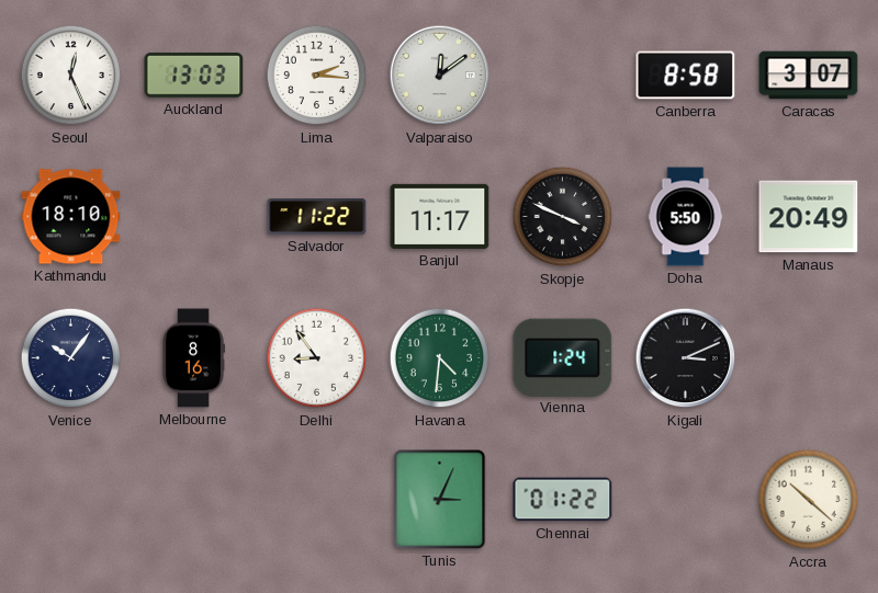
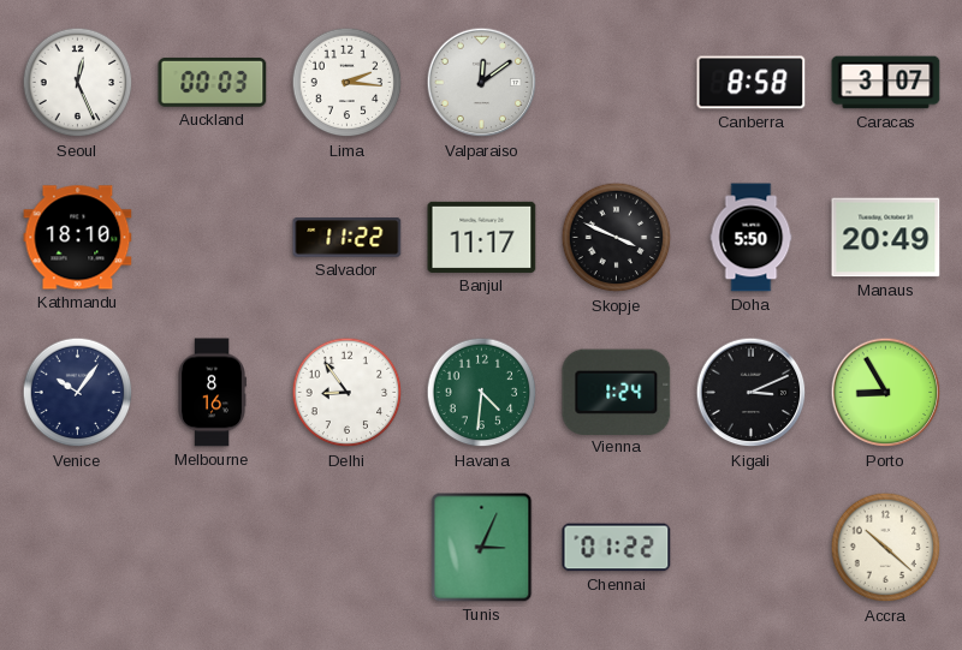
Auckland: 13:03 -> 00:03
Porto: none -> 8:55
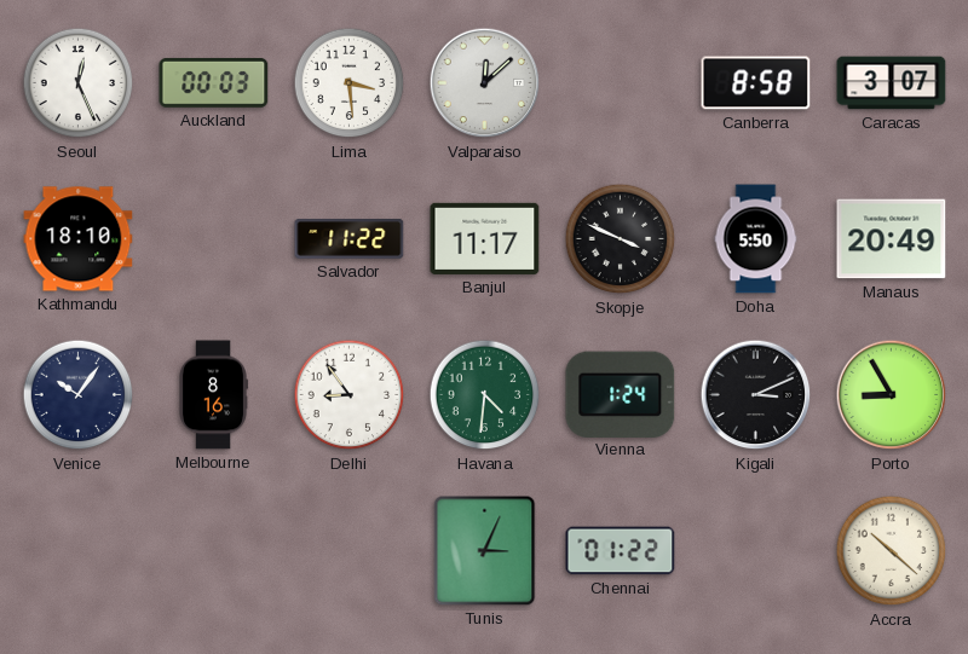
Lima: 2:16 -> 3:29
Valparaiso: 12:09 -> 12:08
